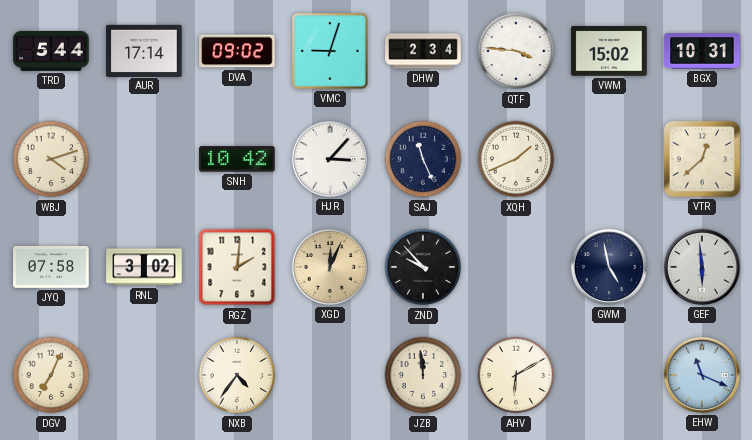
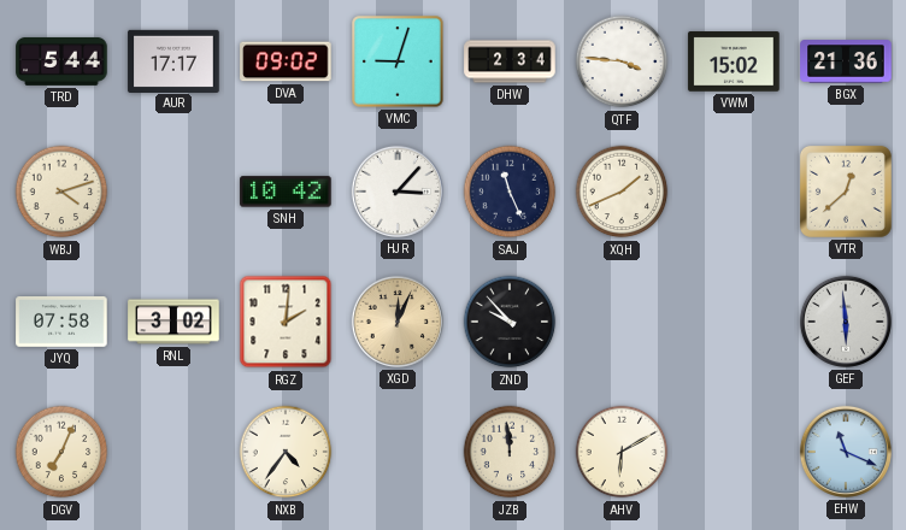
AUR: 17:14 -> 17:17
BGX: 10:31 -> 21:36
GWM: 4:58 -> none
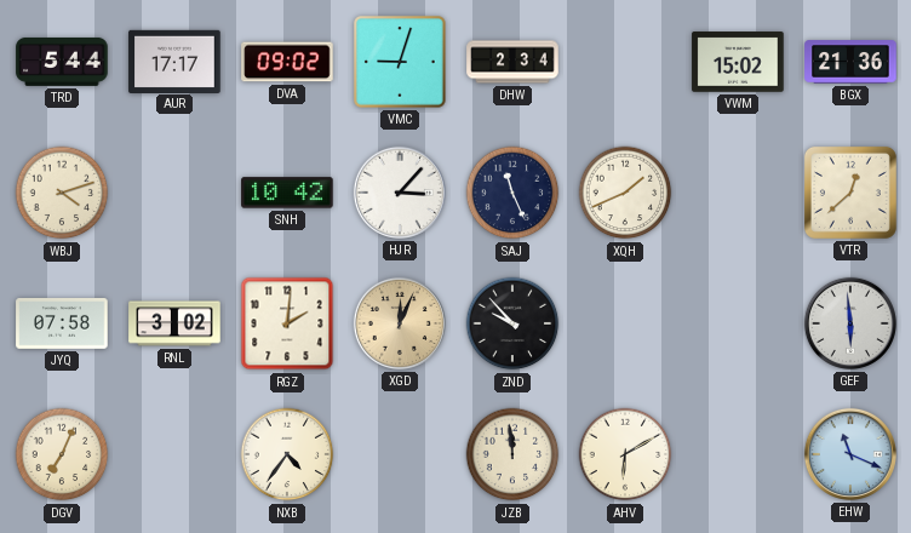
QTF: 3:46 -> none
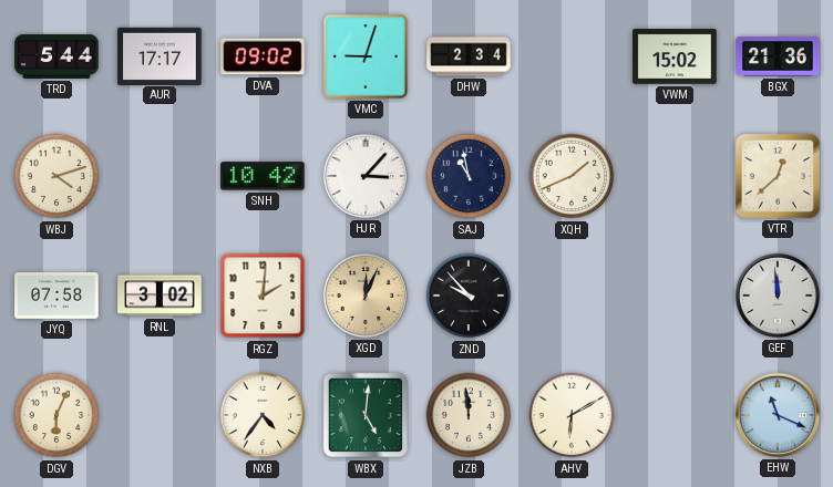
SAJ: 11:26 -> 10:58
GEF: 5:59 -> 11:59
DGV: 7:04 -> 6:04
WBX: none -> 5:01
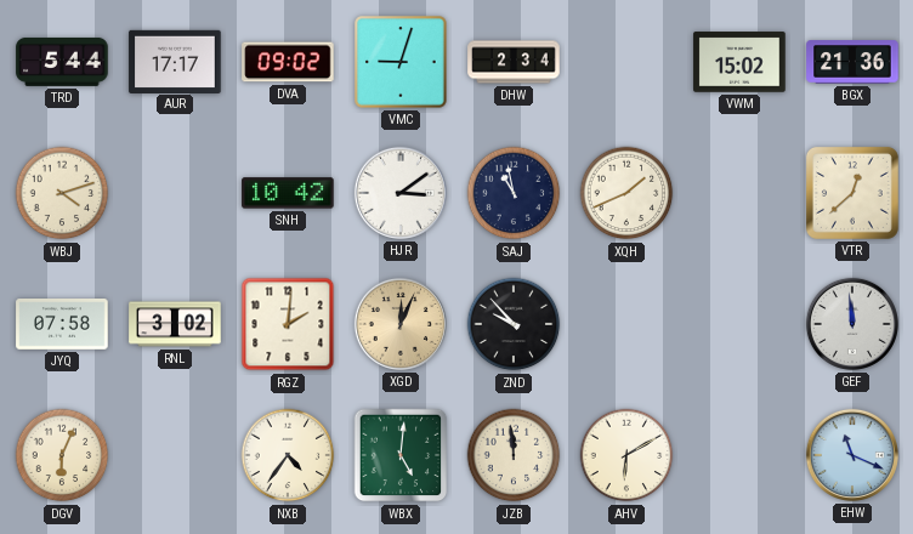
HJR: 3:07 -> 3:09
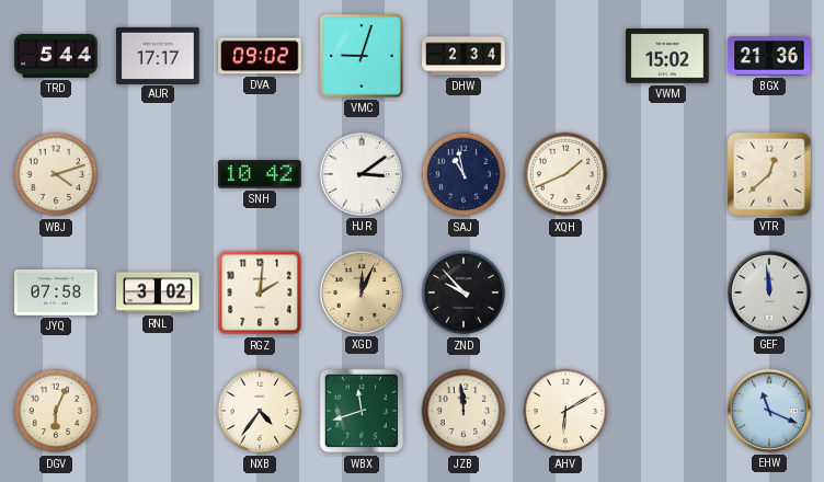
WBX: 5:01 -> 11:42
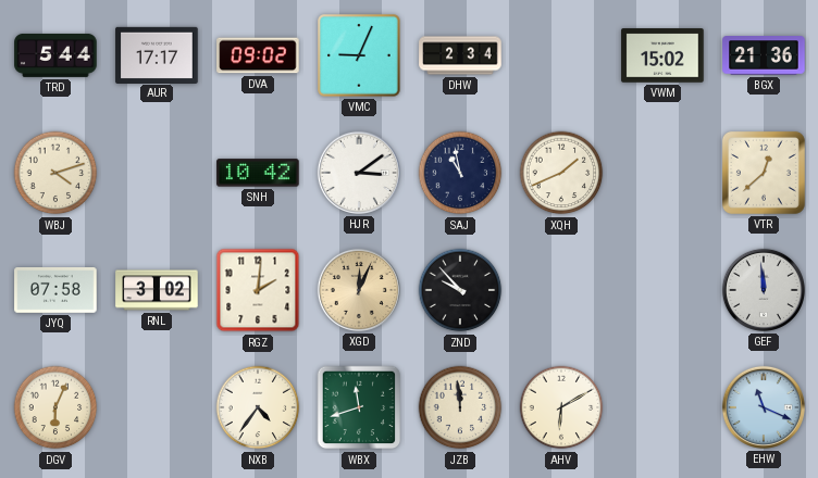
VMC: 9:03 -> 9:04
